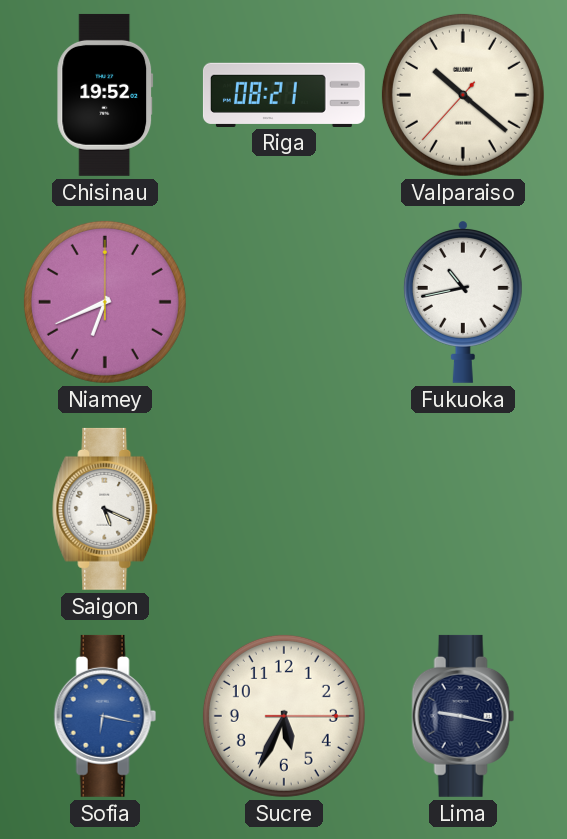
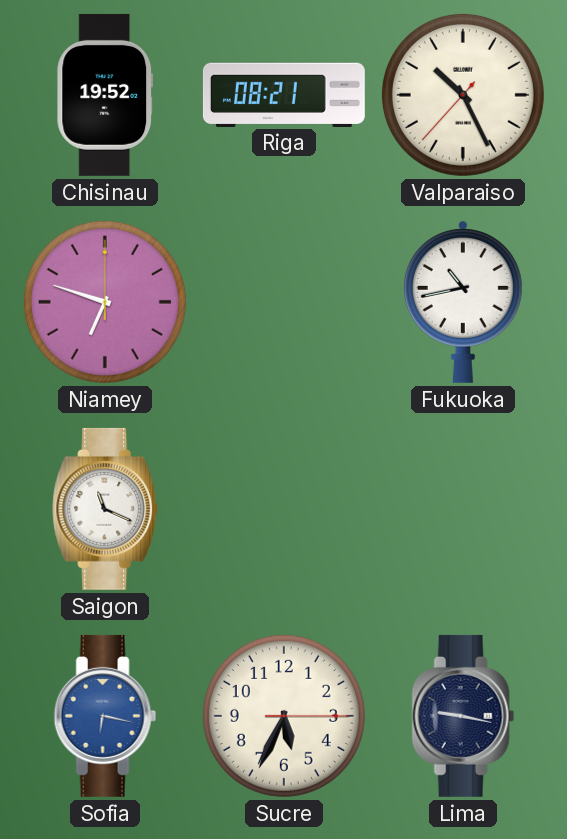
Valparaiso: 10:21 -> 10:25
Niamey: 6:41 -> 6:48
Saigon: 5:19 -> 11:19
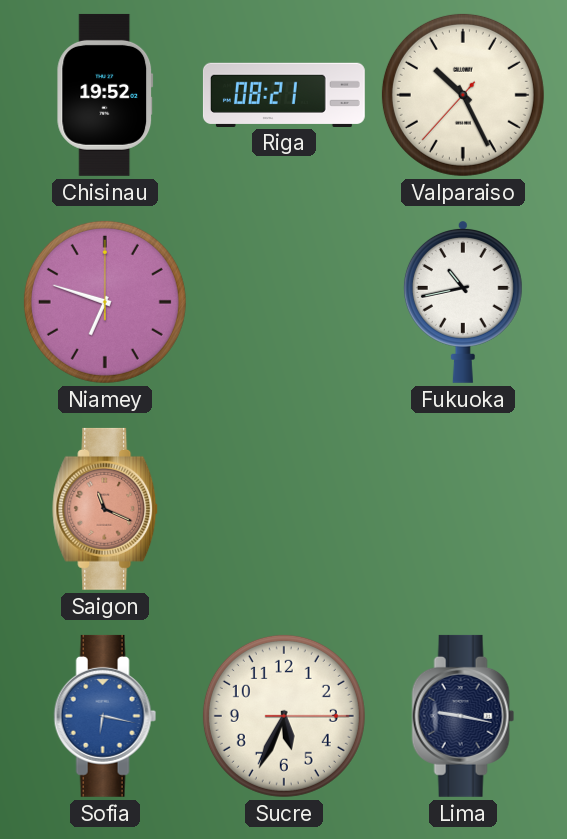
Saigon dial: white -> salmon
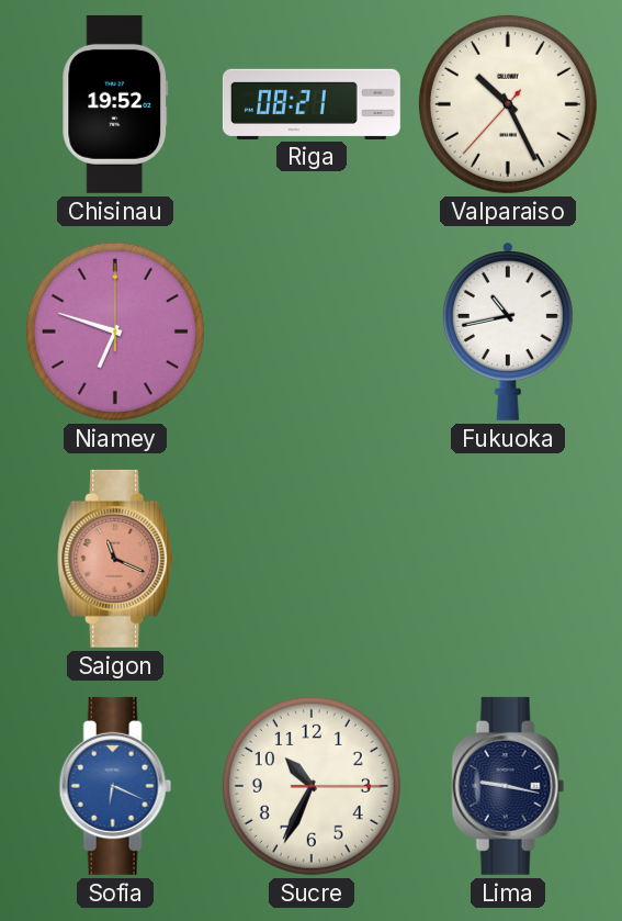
Sofia: 6:17 -> 6:19
Sucre: 5:34 -> 10:34
